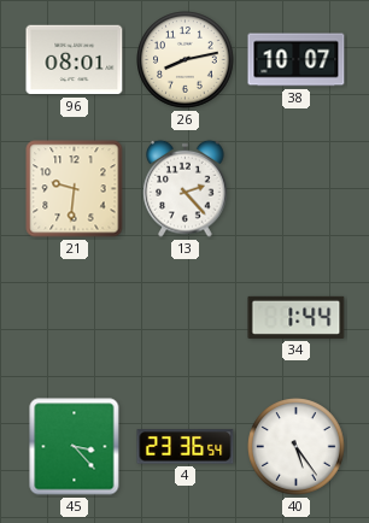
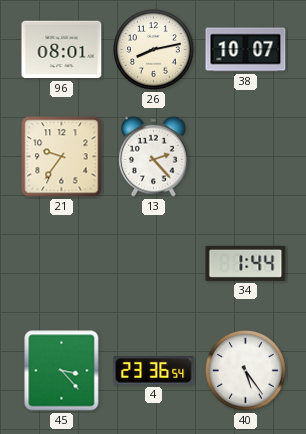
21: 9:31 -> 9:36
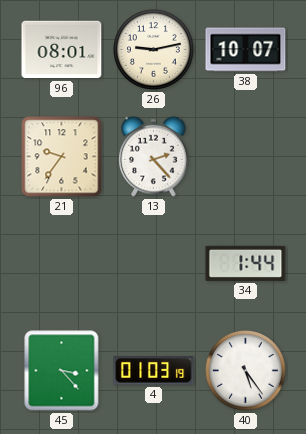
26: 8:13 -> 9:13
4: 23:36 -> 01:03
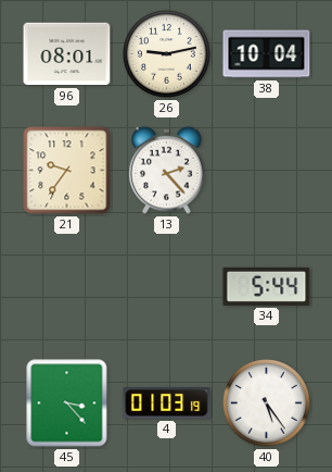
38: 10:07 -> 10:04
34: 1:44 -> 5:44
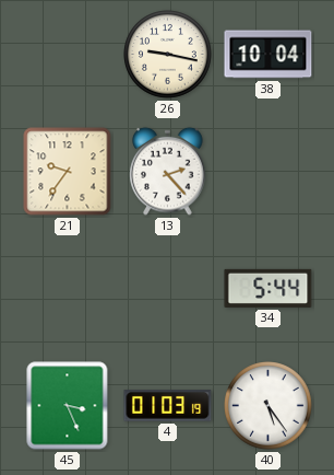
96: 08:01 -> none
26: 9:13 -> 9:17
45: 3:23 -> 3:26
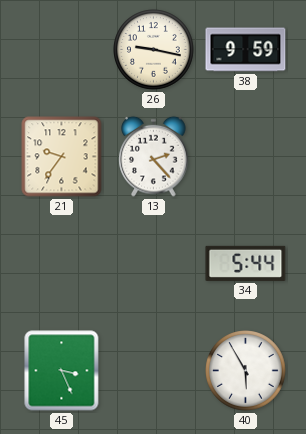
38: 10:04 -> 9:59
4: 01:03 -> none
40: 5:24 -> 5:55
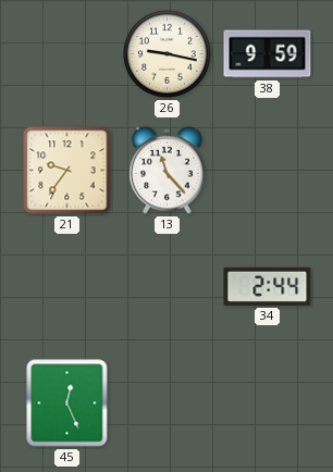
13: 2:23 -> 11:23
34: 5:44 -> 2:44
45: 3:26 -> 12:26
40: 5:55 -> none
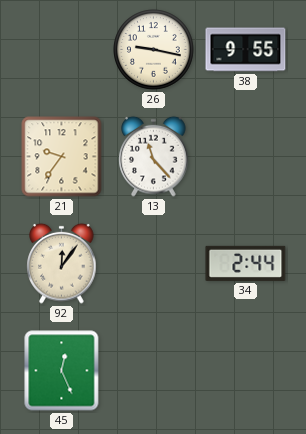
38: 9:59 -> 9:55
92: none -> 12:06
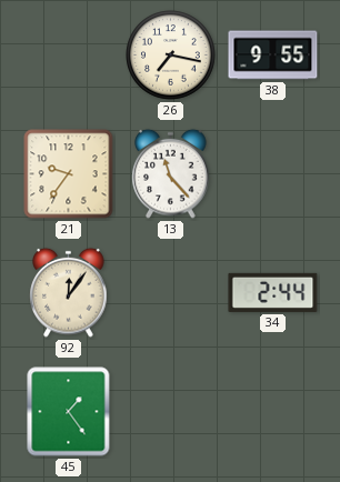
26: 9:17 -> 7:17
45: 12:26 -> 1:24
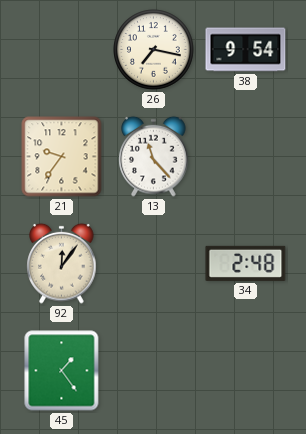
38: 9:55 -> 9:54
34: 2:44 -> 2:48
